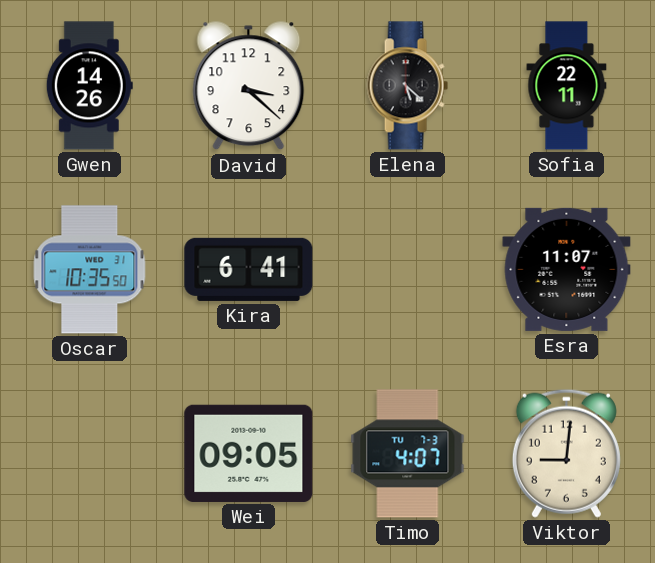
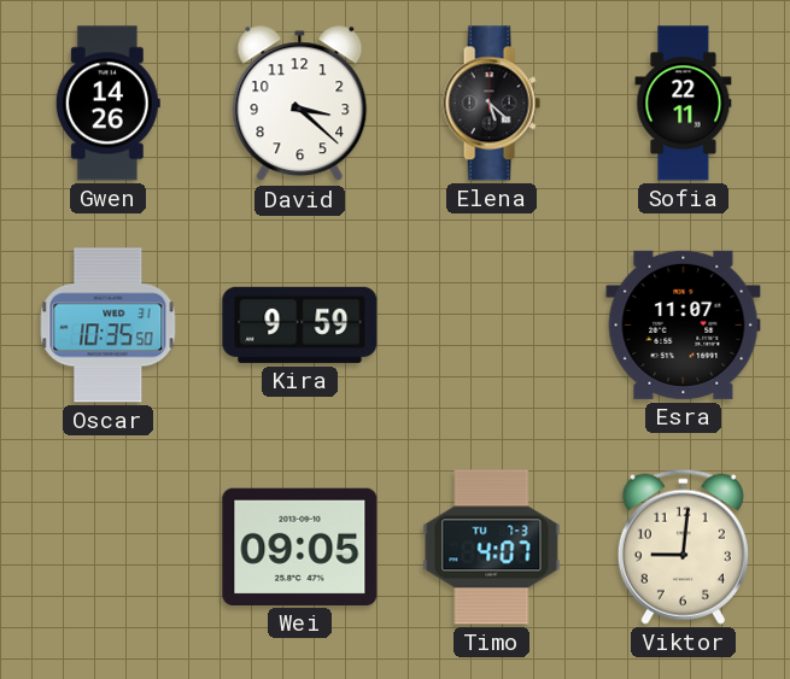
Kira: 6:41 -> 9:59
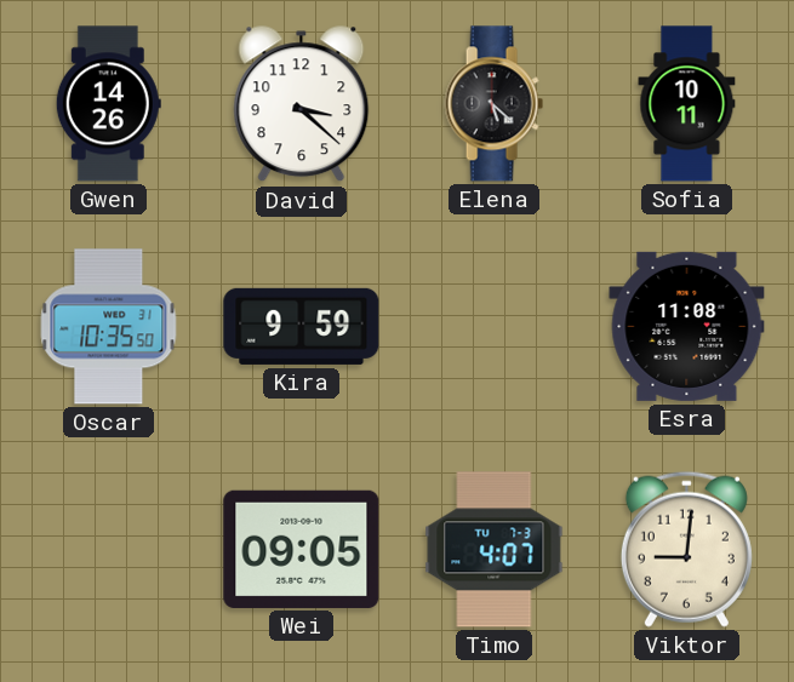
Sofia: 22:11 -> 10:11
Esra: 11:07 -> 11:08
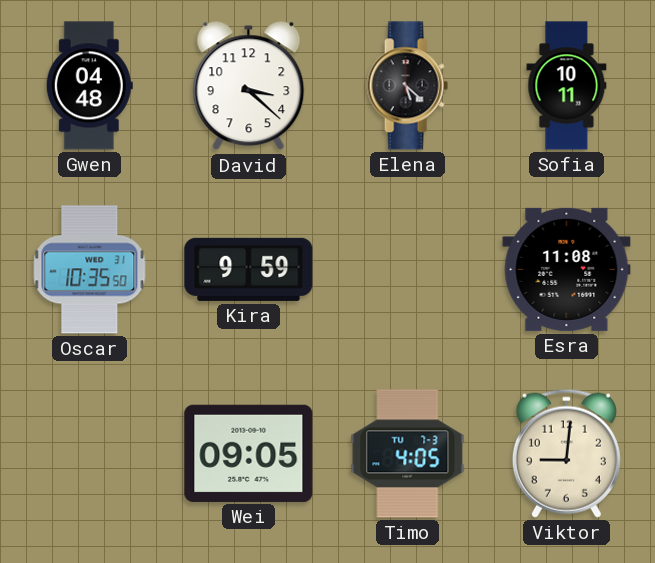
Gwen: 14:26 -> 04:48
Timo: 4:07 -> 4:05
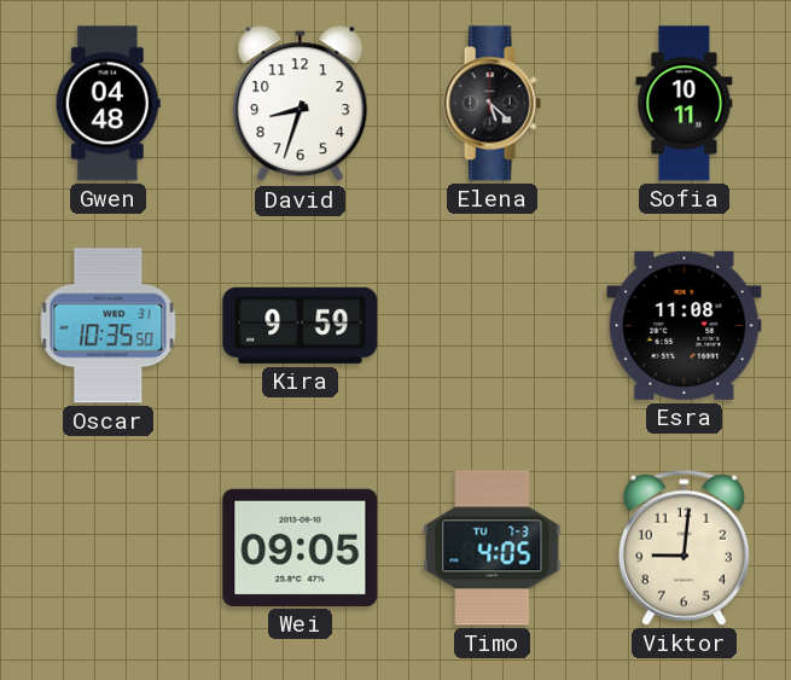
David: 3:22 -> 8:33
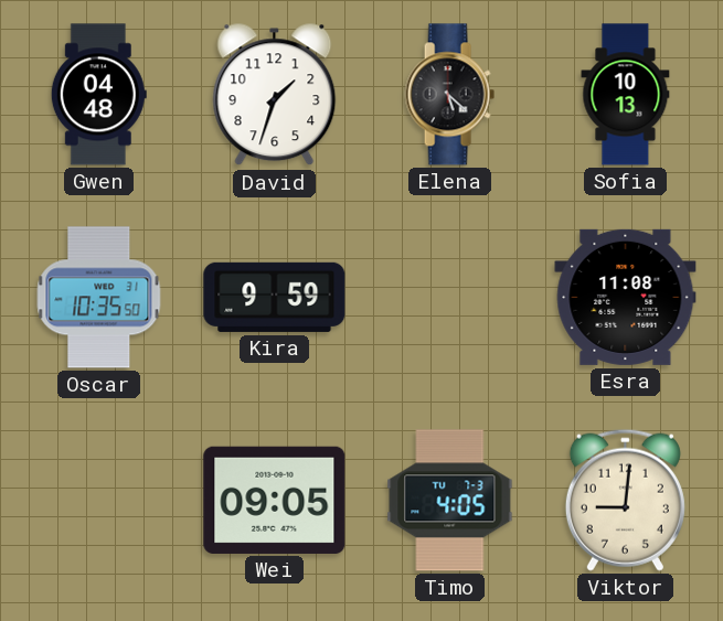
David: 8:33 -> 1:33
Sofia: 10:11 -> 10:13
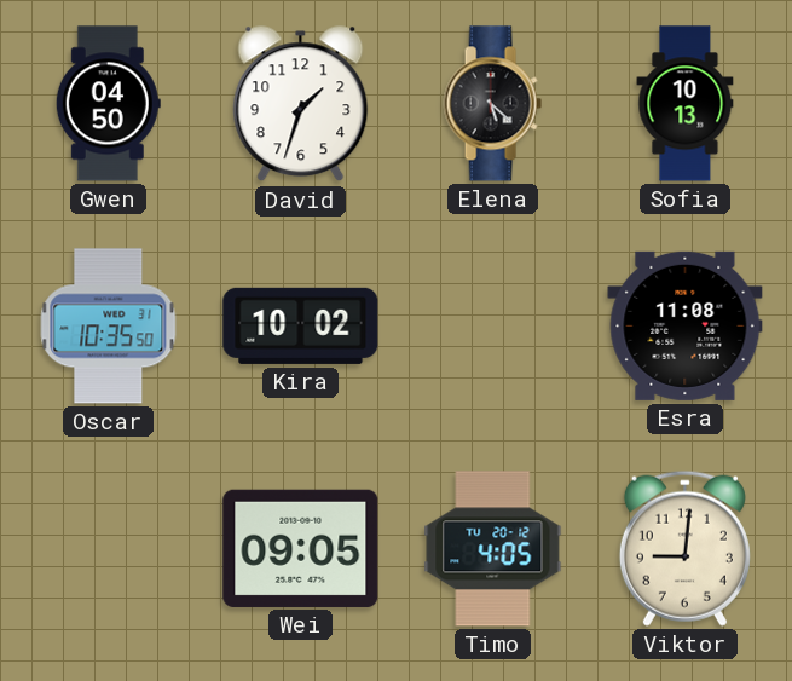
Gwen: 04:48 -> 04:50
Kira: 9:59 -> 10:02
Timo date: TU 7-3 -> TU 20-12
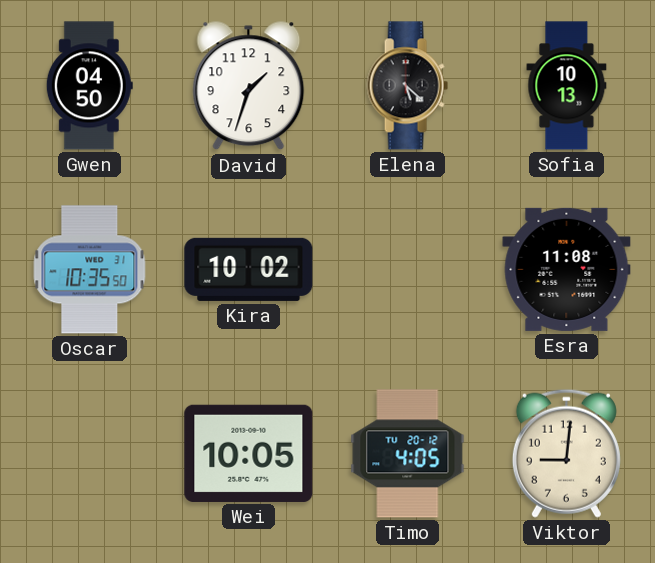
Wei: 09:05 -> 10:05
